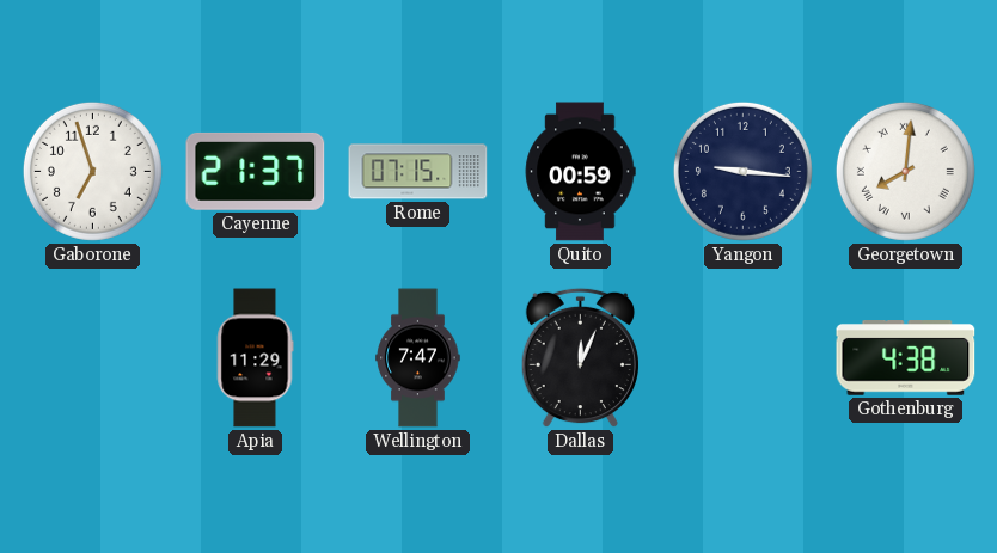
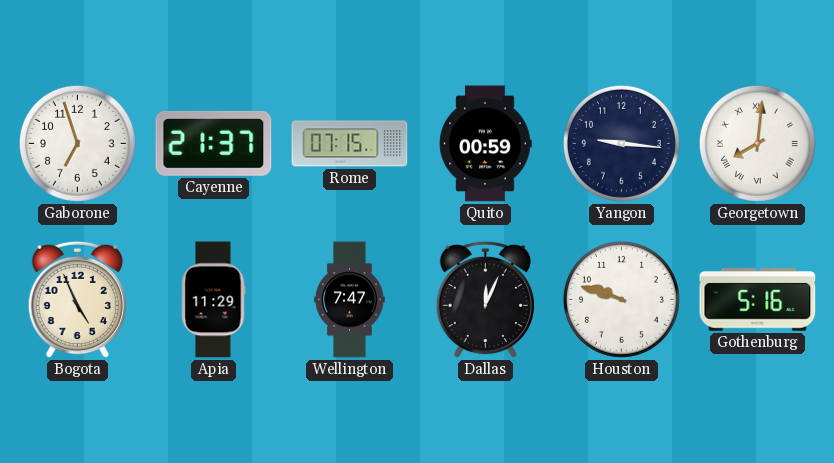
Bogota: none -> 4:56
Houston: none -> 9:48
Gothenburg: 4:38 -> 5:16
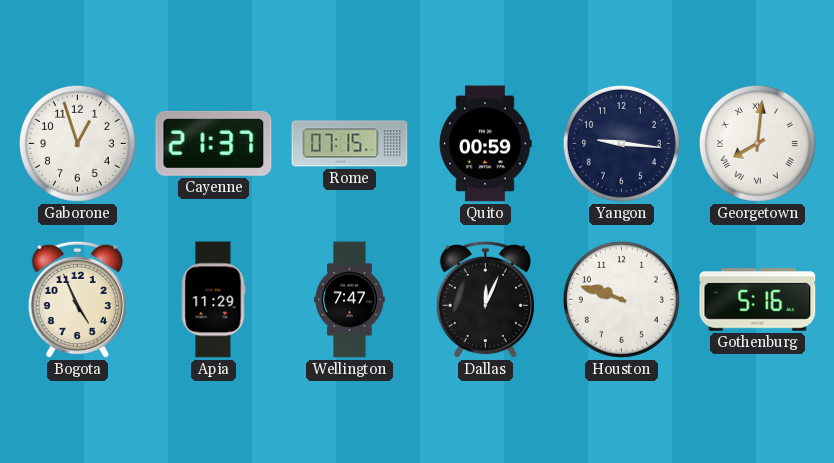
Gaborone: 6:57 -> 12:57
